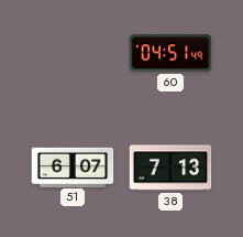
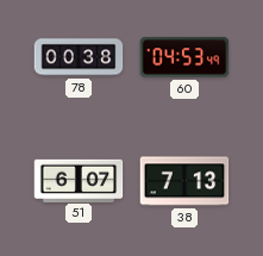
78: none -> 00:38
60: 04:51 -> 04:53
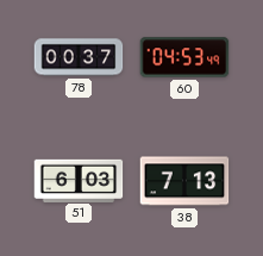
78: 00:38 -> 00:37
51: 6:07 -> 6:03
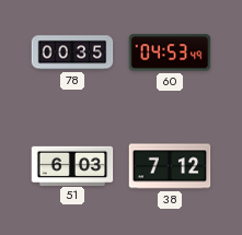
78: 00:37 -> 00:35
38: 7:13 -> 7:12
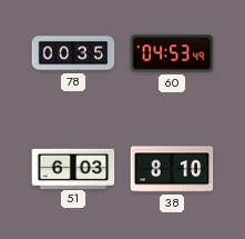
38: 7:12 -> 8:10
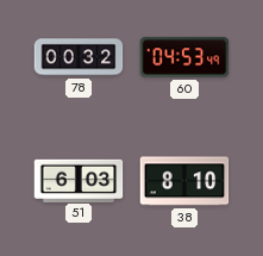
78: 00:35 -> 00:32
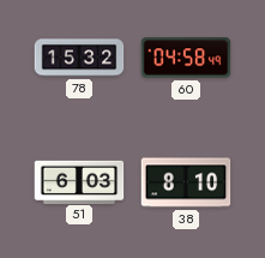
78: 00:32 -> 15:32
60: 04:53 -> 04:58
